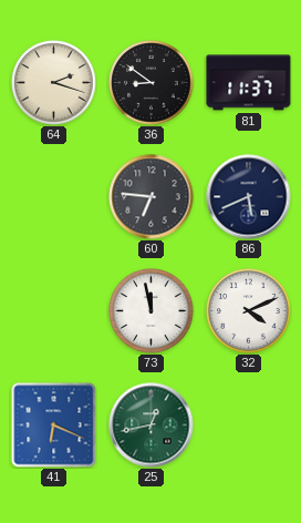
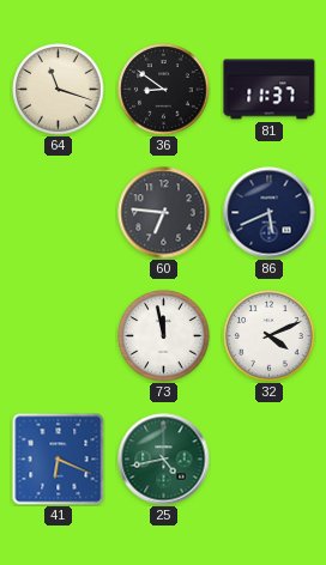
64: 2:18 -> 11:18
25: 12:43 -> 4:43
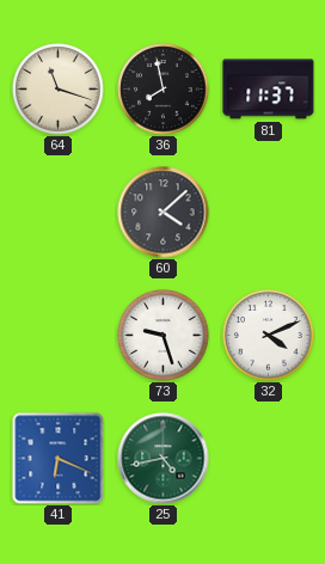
36: 8:51 -> 7:58
60: 6:46 -> 4:08
86: 5:41 -> none
73: 11:58 -> 9:27
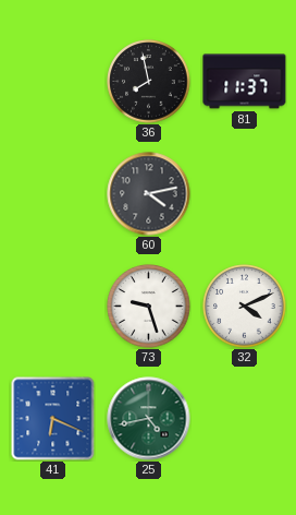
64: 11:18 -> none
60: 4:08 -> 4:13
